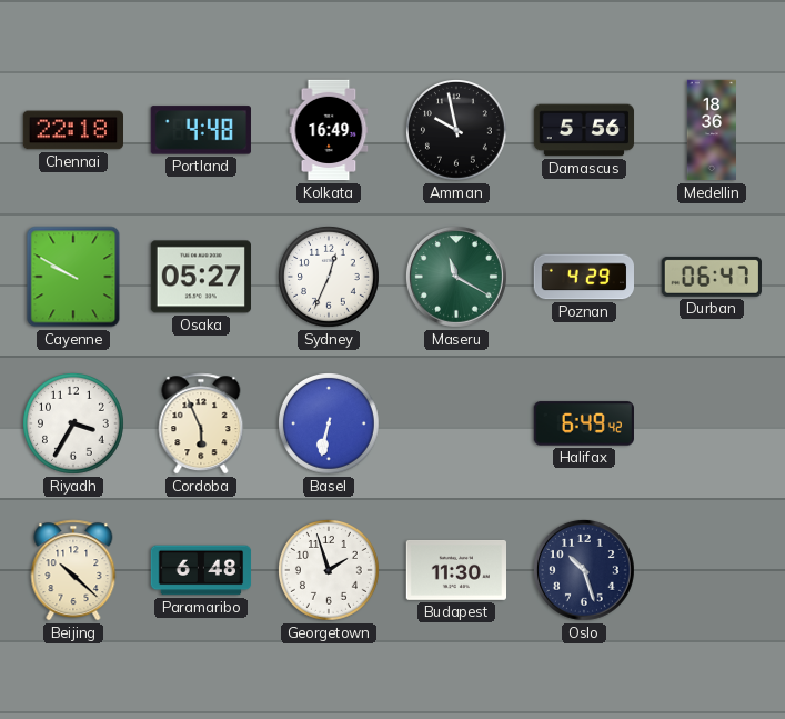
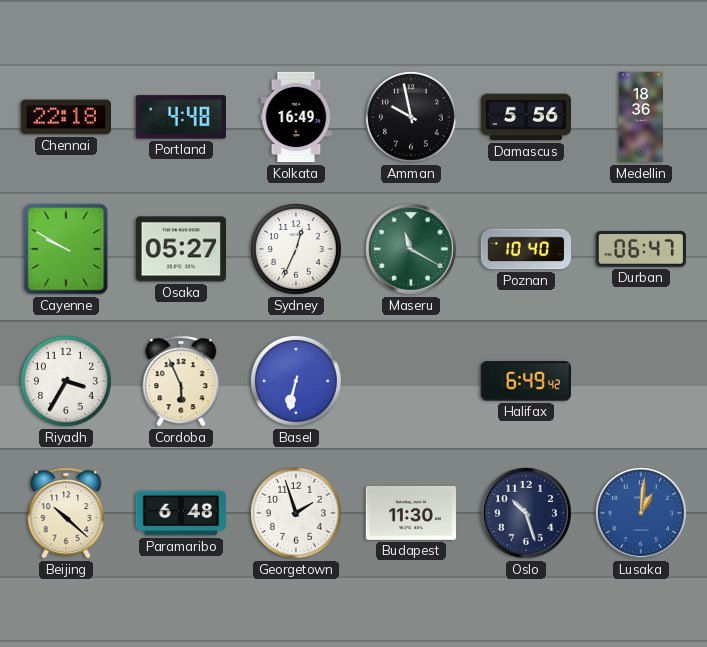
Poznan: 4:29 -> 10:40
Lusaka: none -> 1:01
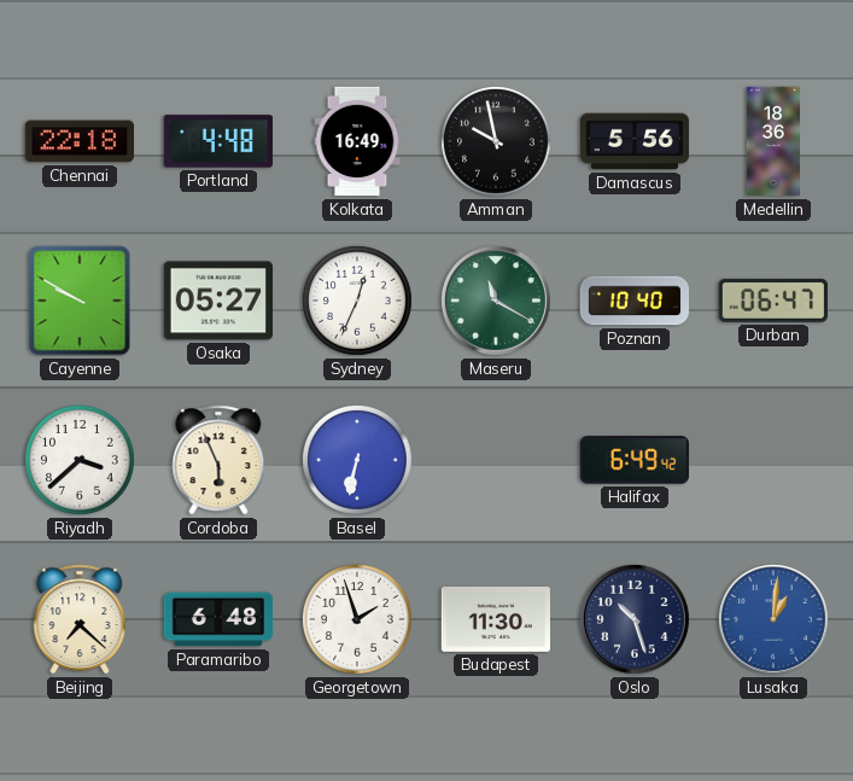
Riyadh: 3:35 -> 3:38
Beijing: 10:22 -> 7:22
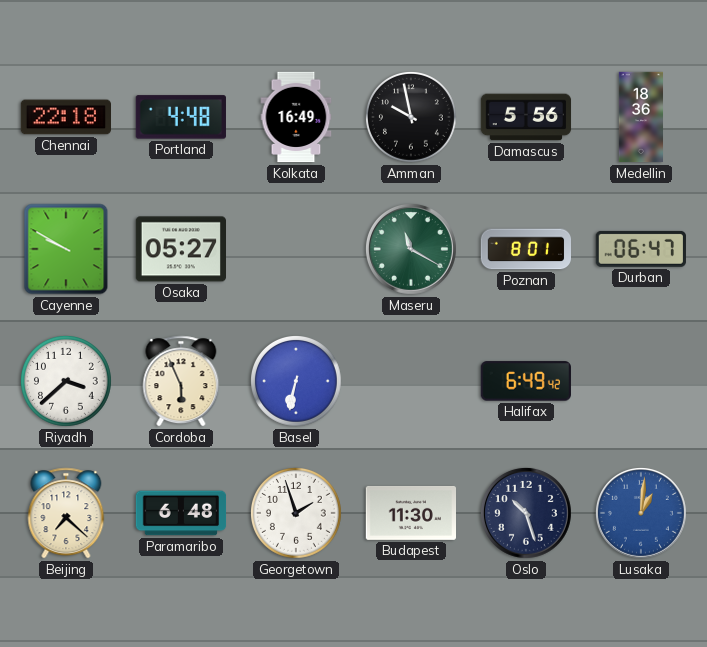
Sydney: 12:34 -> none
Poznan: 10:40 -> 8:01
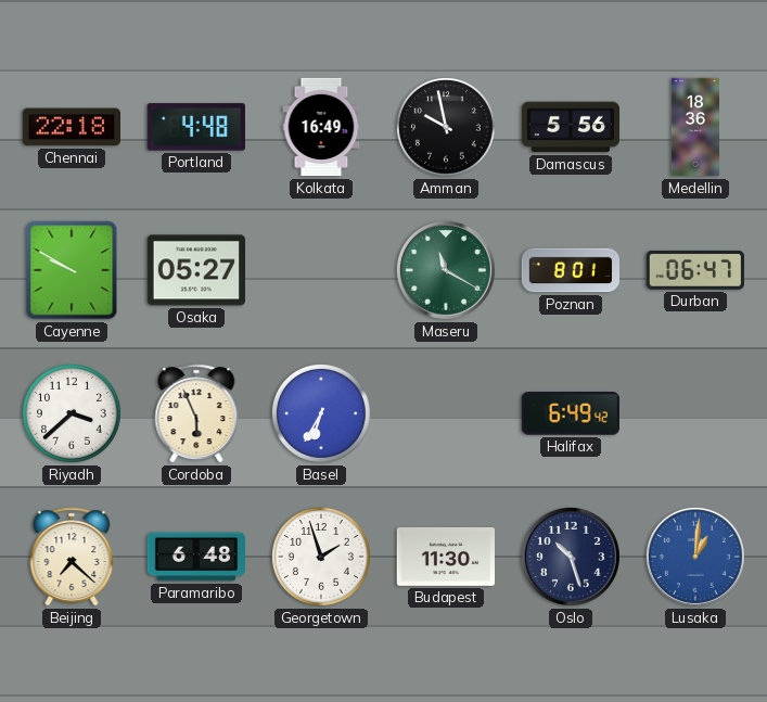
Basel: 6:32 -> 6:35
